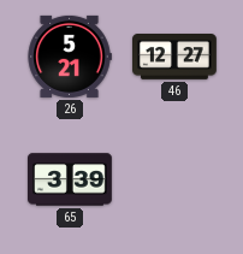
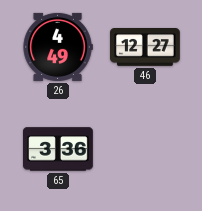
26: 5:21 -> 4:49
65: 3:39 -> 3:36
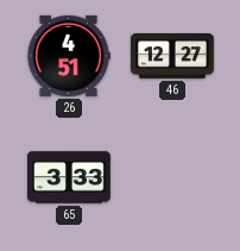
26: 4:49 -> 4:51
65: 3:36 -> 3:33
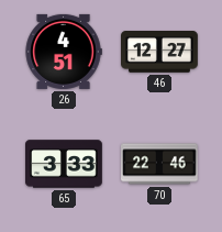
70: none -> 22:46
